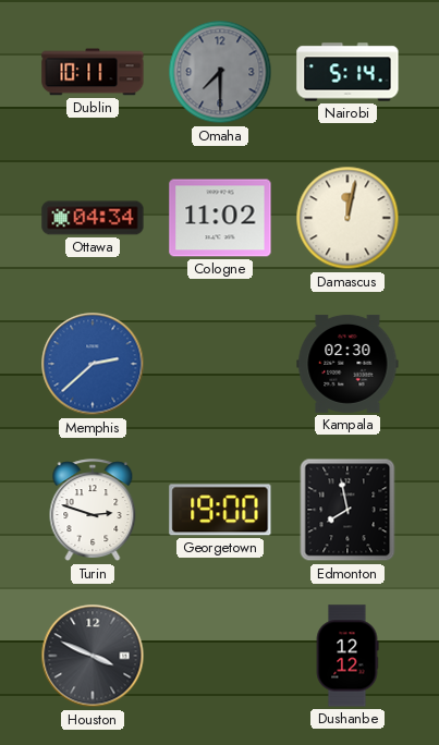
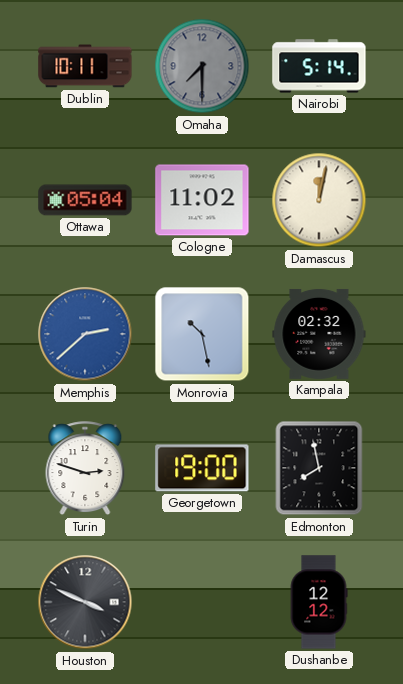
Ottawa: 04:34 -> 05:04
Monrovia: none -> 10:28
Kampala: 02:30 -> 02:32
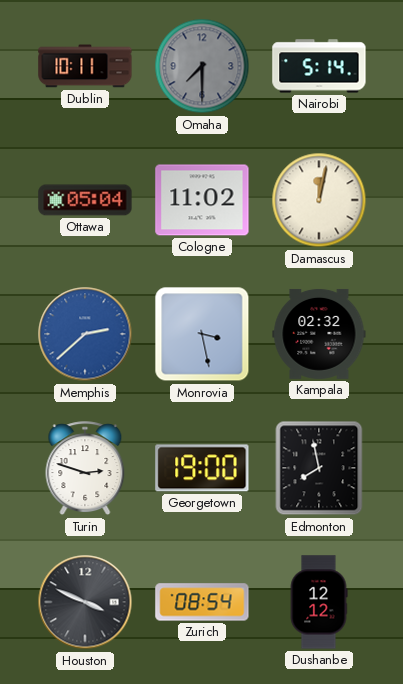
Monrovia: 10:28 -> 3:28
Zurich: none -> 08:54
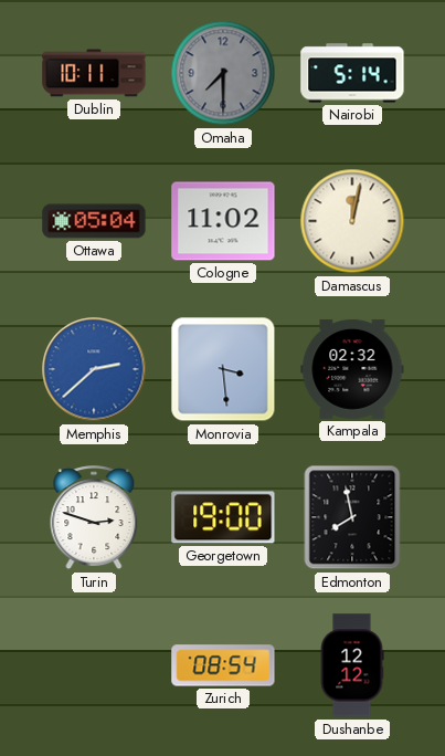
Monrovia: 3:28 -> 3:29
Houston: 3:49 -> none
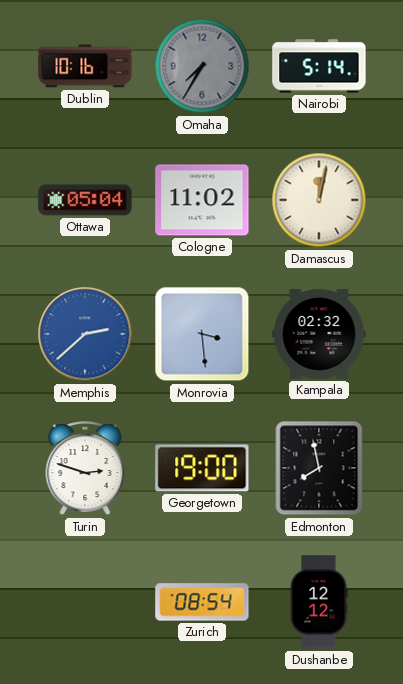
Dublin: 10:11 -> 10:16
Omaha: 7:30 -> 7:35
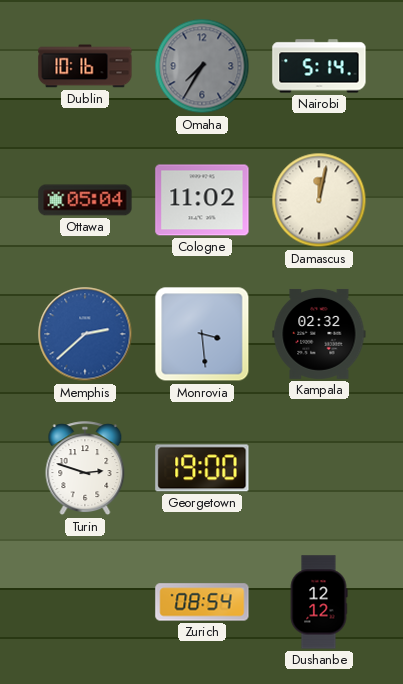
Edmonton: 7:58 -> none
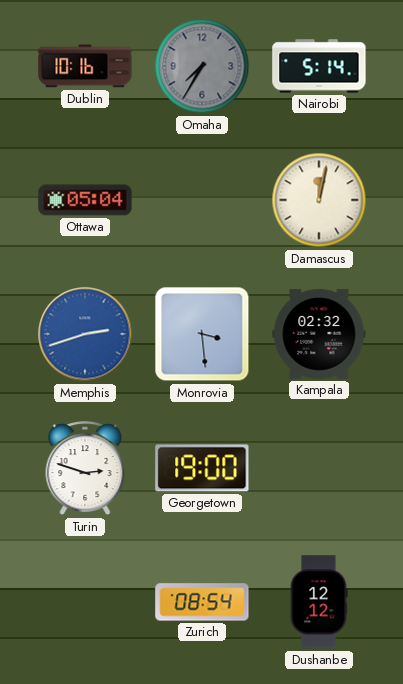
Cologne: 11:02 -> none
Memphis: 2:38 -> 2:42
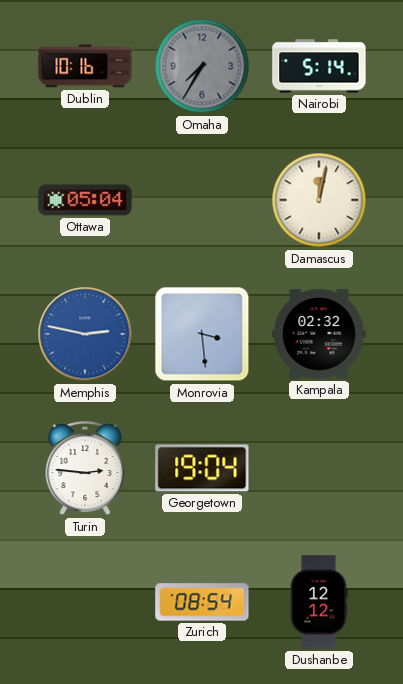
Memphis: 2:42 -> 2:47
Turin: 2:48 -> 2:46
Georgetown: 19:00 -> 19:04
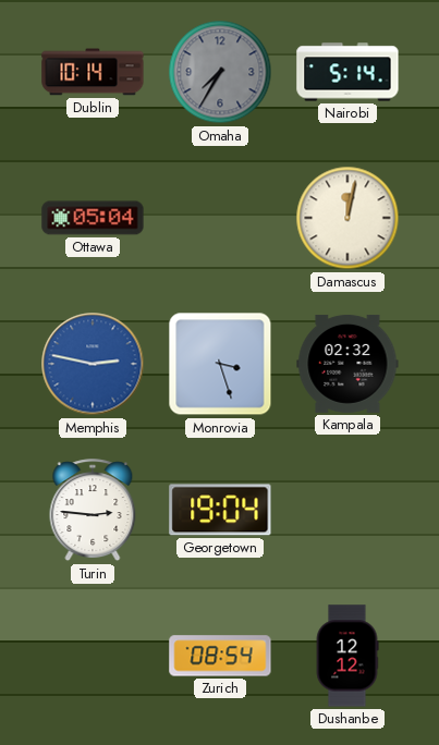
Dublin: 10:16 -> 10:14
Monrovia: 3:29 -> 3:27
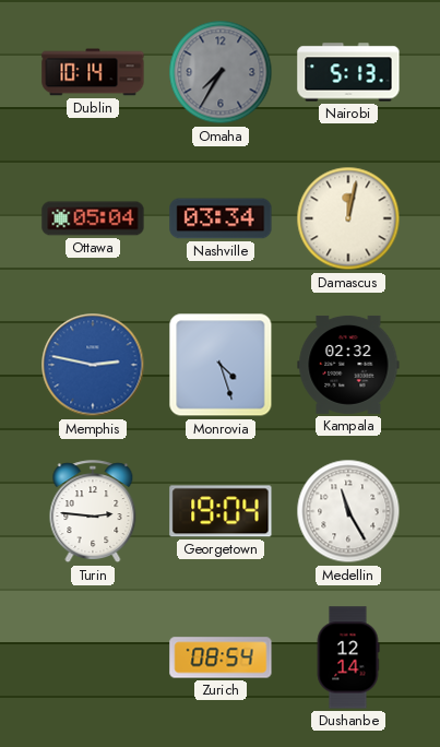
Nairobi: 5:14 -> 5:13
Nashville: none -> 03:34
Monrovia: 3:27 -> 4:27
Medellin: none -> 11:25
Dushanbe: 12:12 -> 12:14
